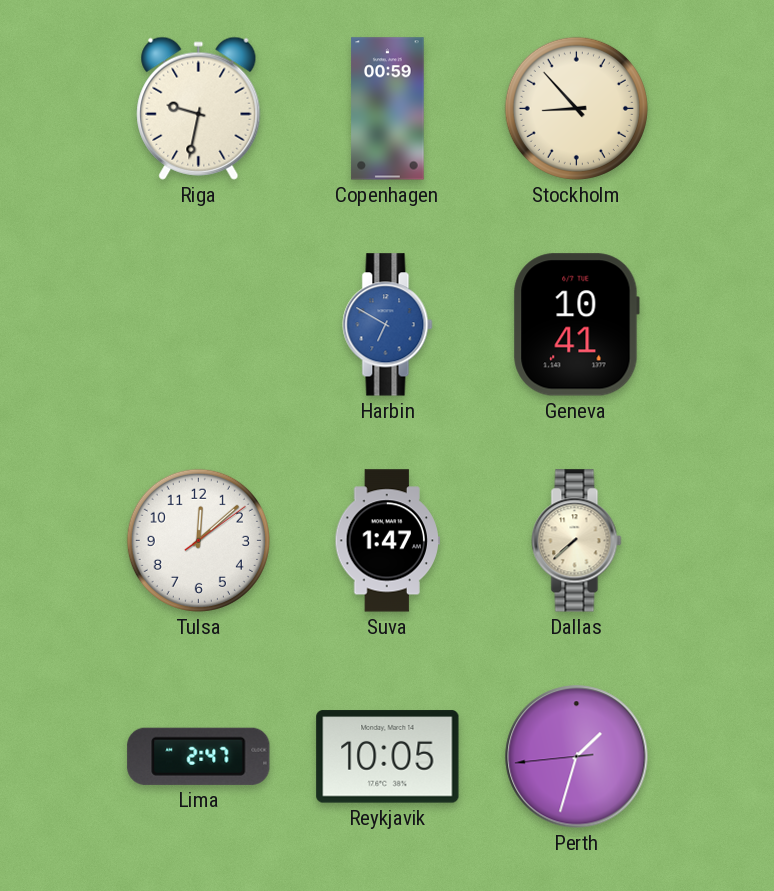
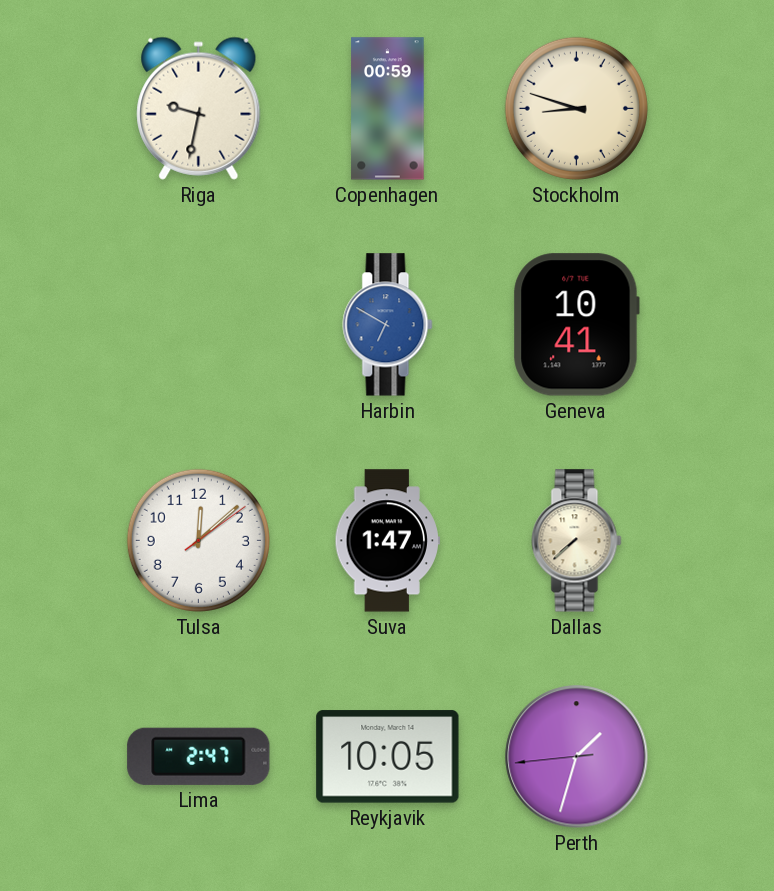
Stockholm: 8:53 -> 8:48
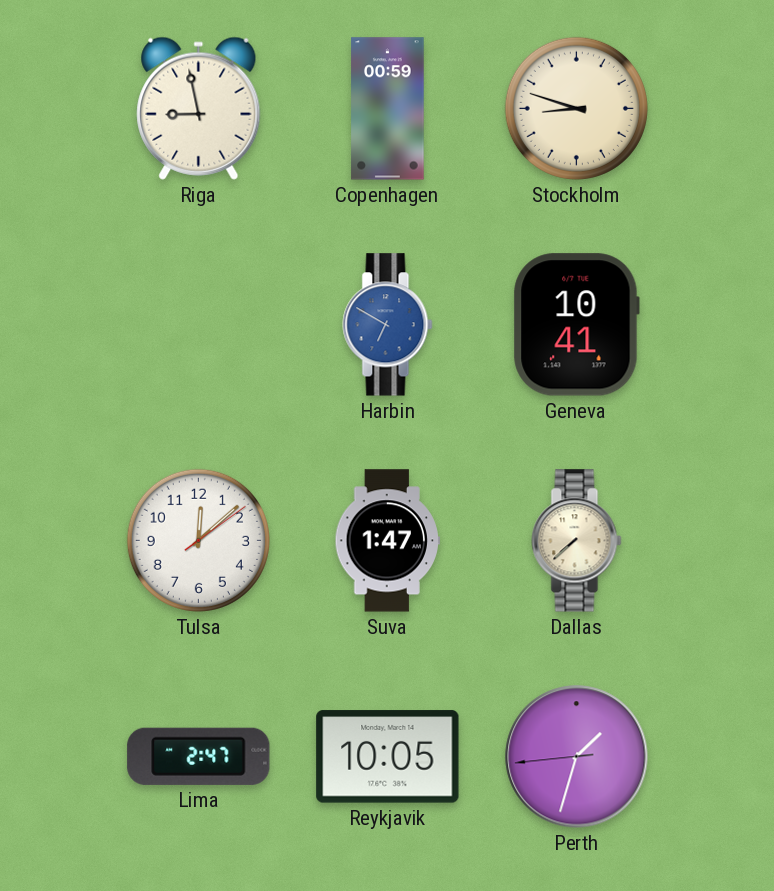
Riga: 9:32 -> 8:58
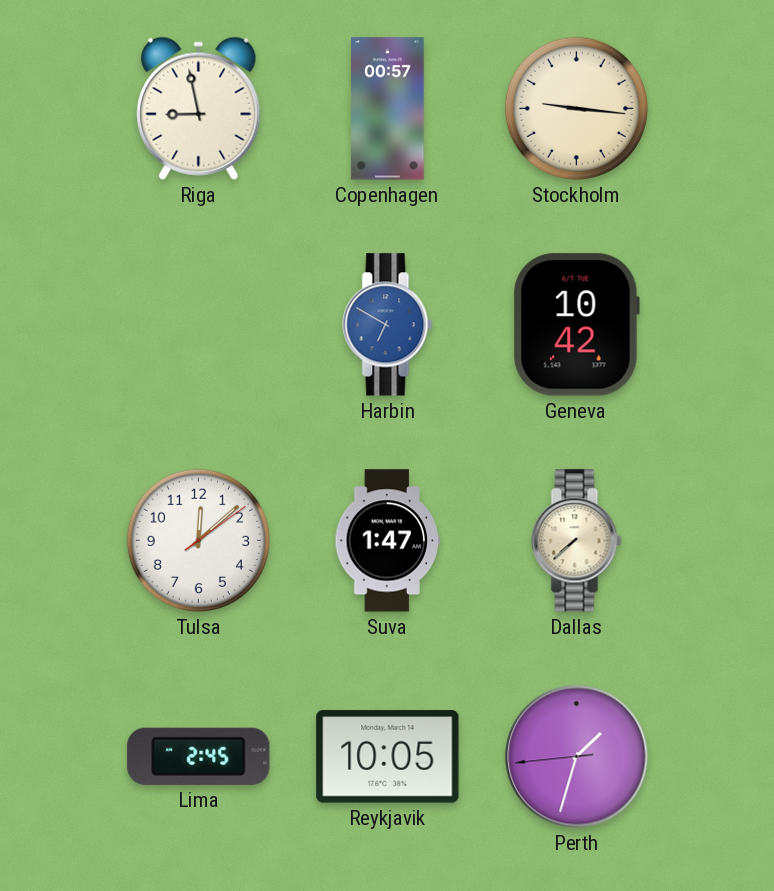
Copenhagen: 00:59 -> 00:57
Stockholm: 8:48 -> 9:16
Geneva: 10:41 -> 10:42
Lima: 2:47 -> 2:45
